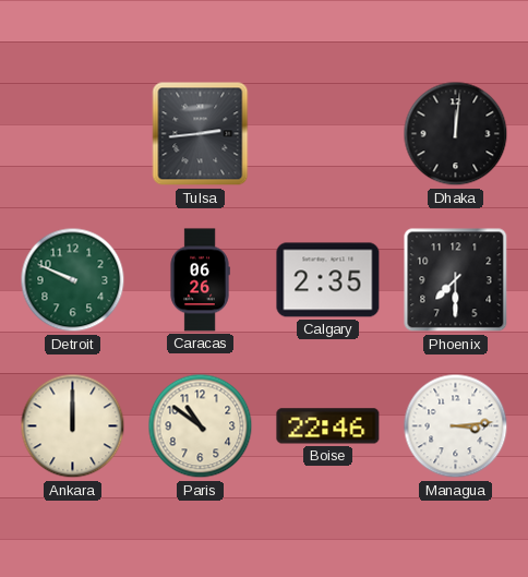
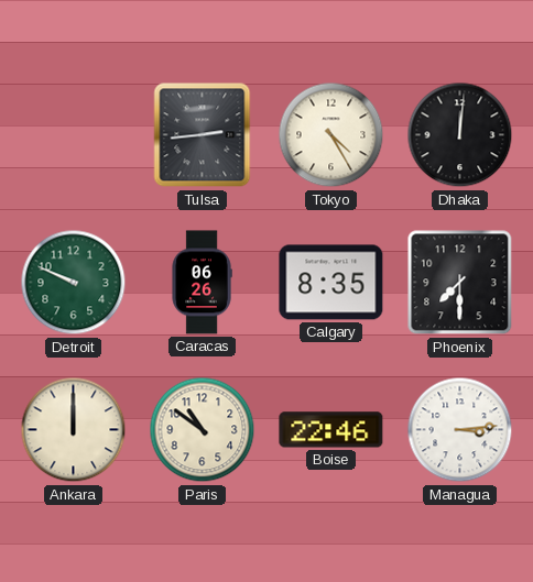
Tokyo: none -> 4:25
Calgary: 2:35 -> 8:35
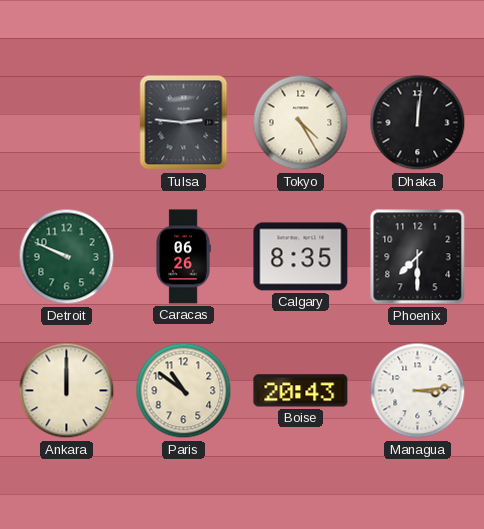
Tulsa: 2:44 -> 2:46
Boise: 22:46 -> 20:43
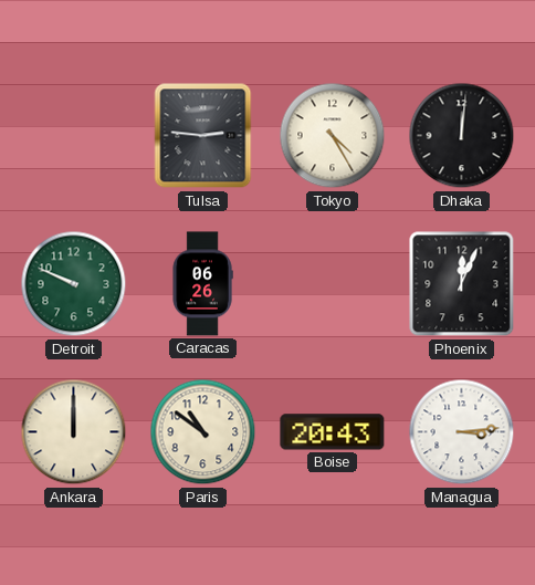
Calgary: 8:35 -> none
Phoenix: 7:30 -> 12:04
